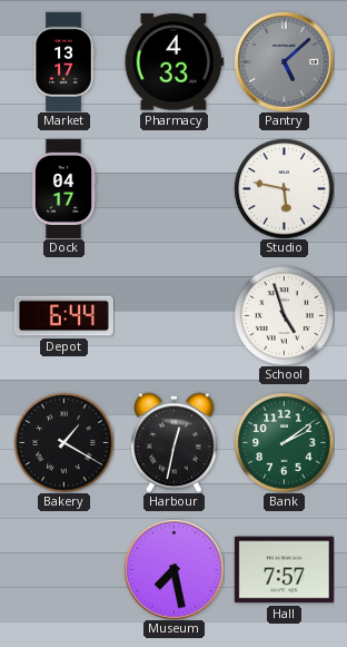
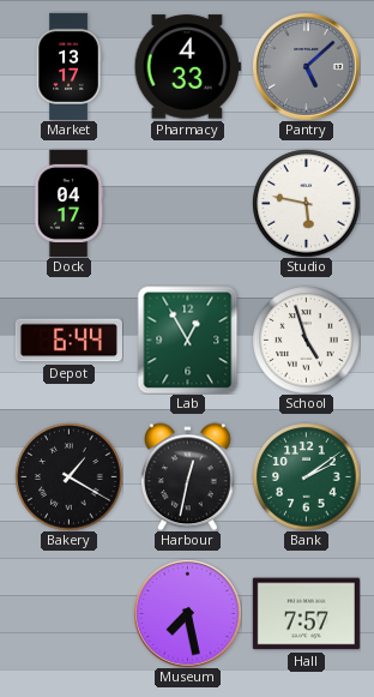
Lab: none -> 12:55
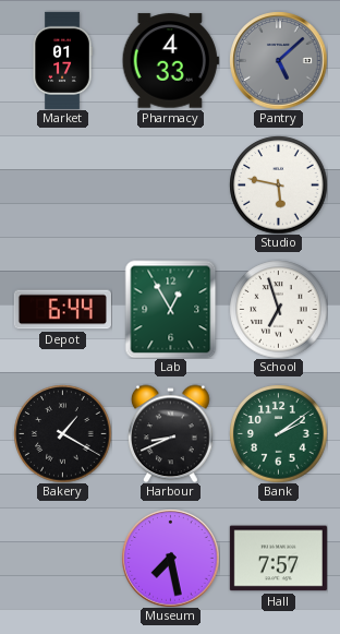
Market: 13:17 -> 01:17
Dock: 04:17 -> none
School: 4:57 -> 6:57
Harbour: 12:32 -> 8:41
